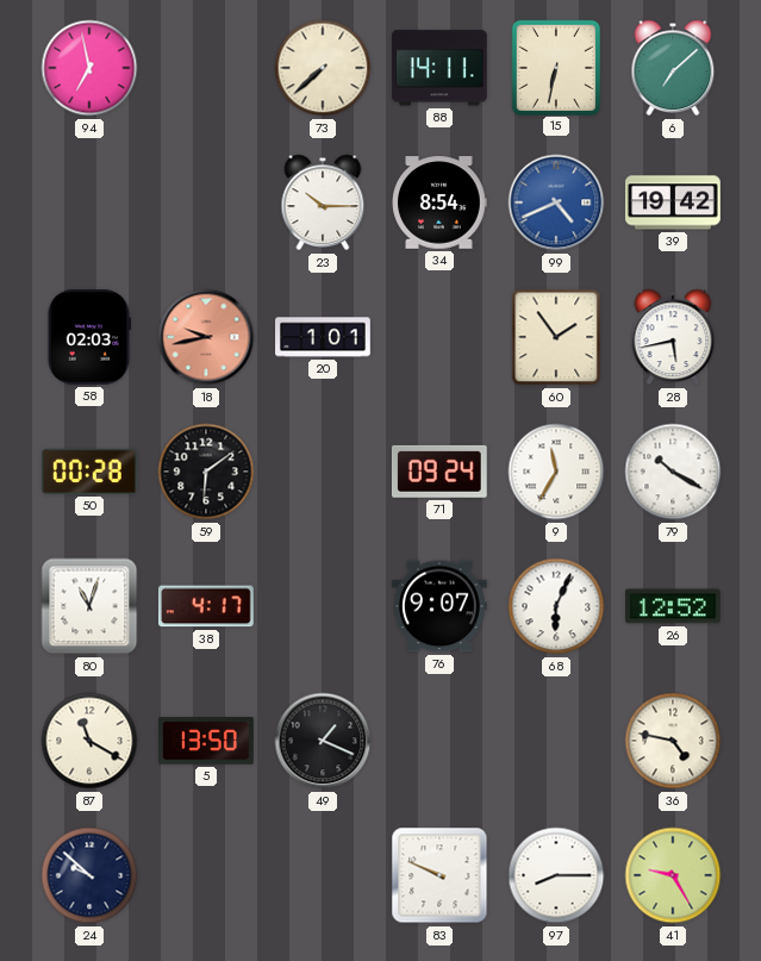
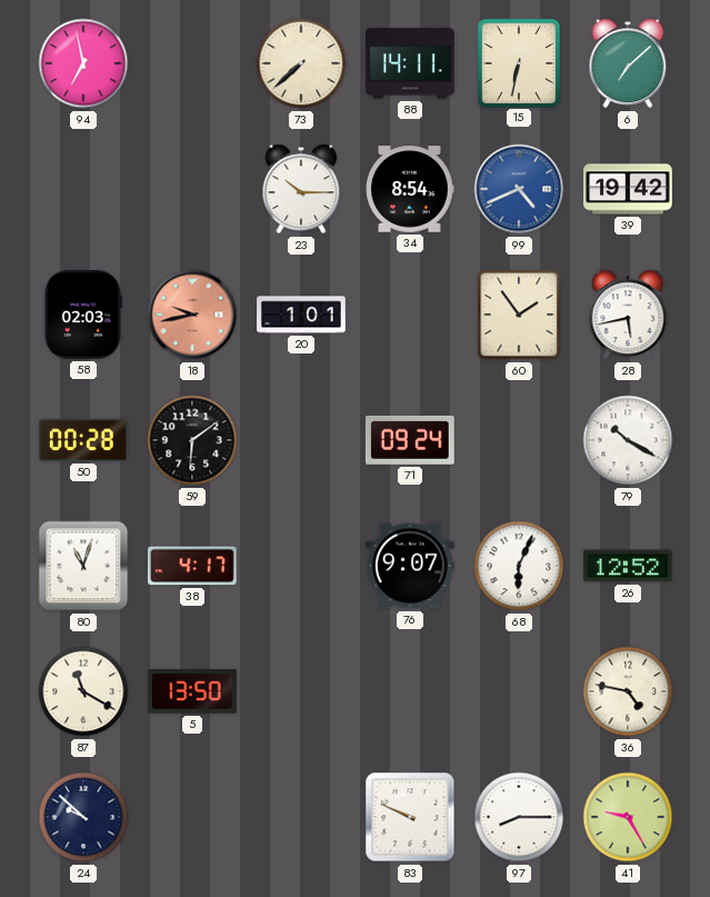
9: 11:35 -> none
49: 1:19 -> none
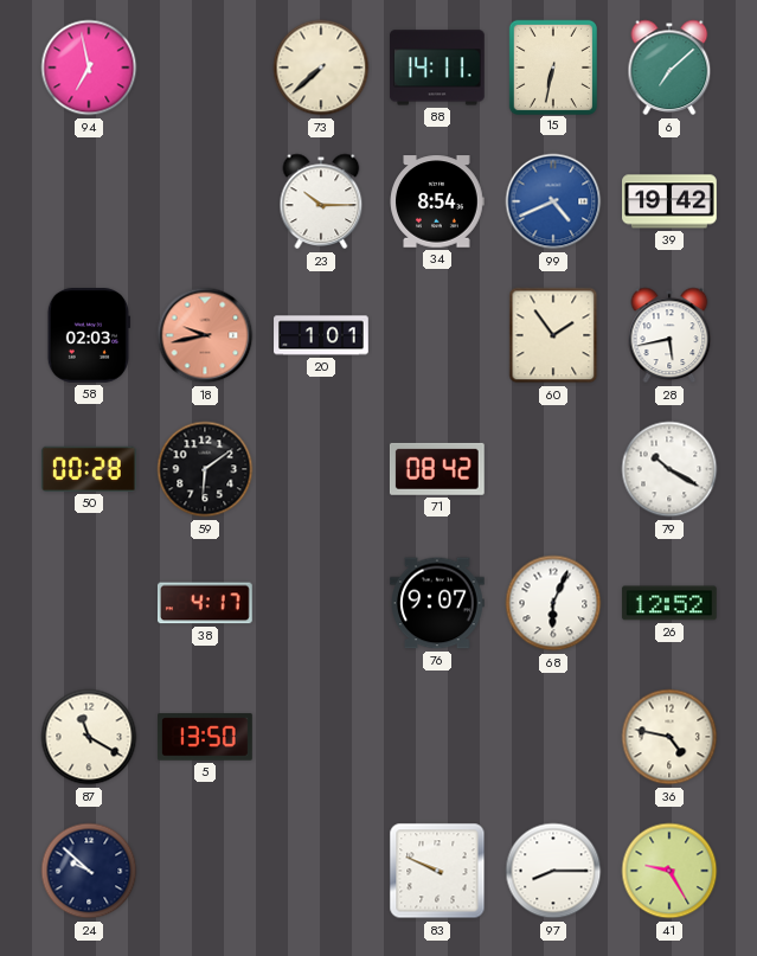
71: 09:24 -> 08:42
80: 11:03 -> none
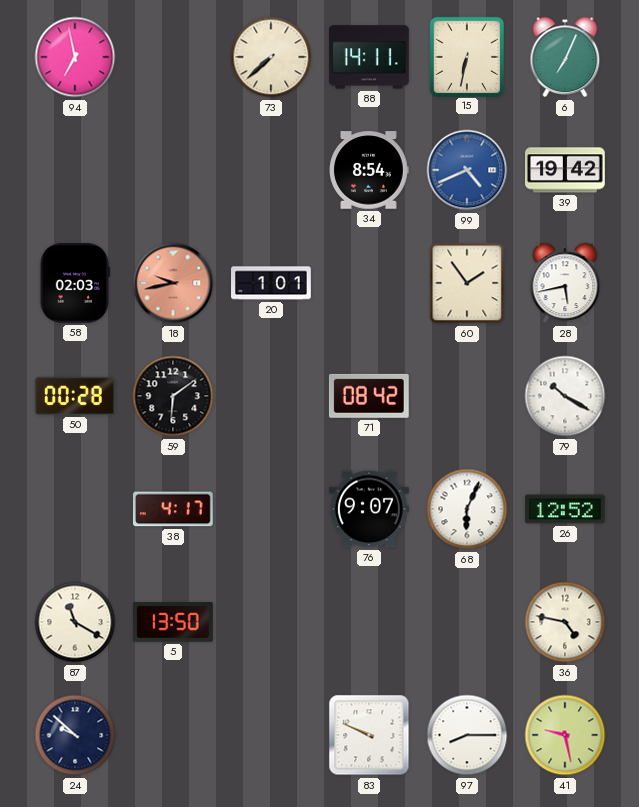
6: 7:08 -> 7:04
23: 10:15 -> none
41: 9:25 -> 9:28
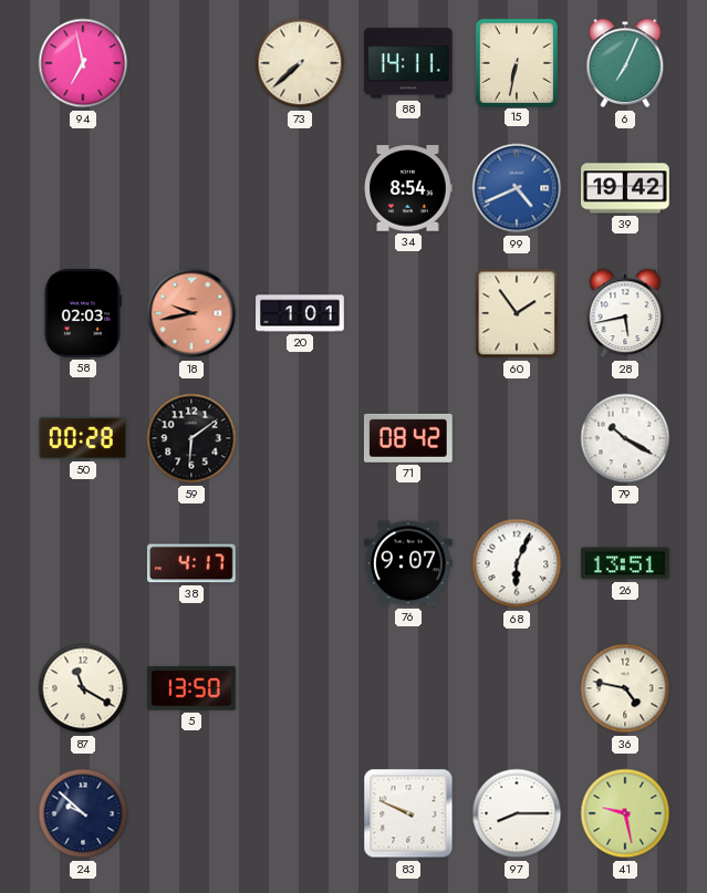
26: 12:52 -> 13:51
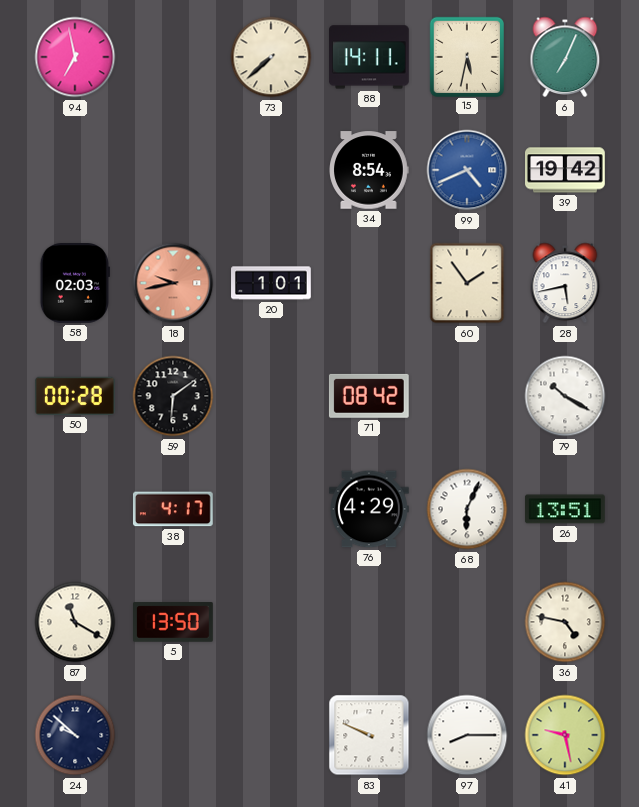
15: 6:32 -> 5:32
76: 9:07 -> 4:29
